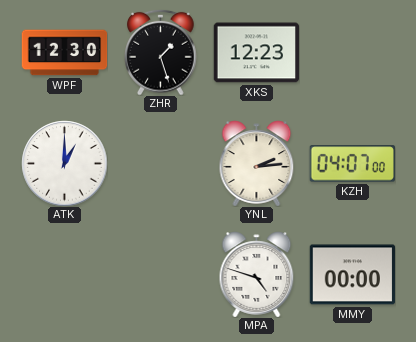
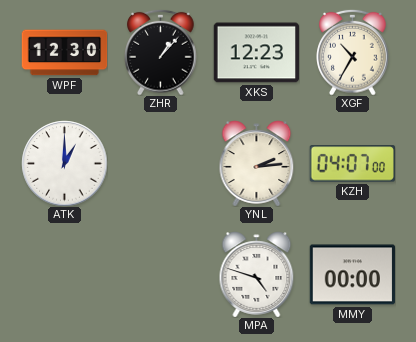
ZHR: 1:27 -> 1:07
XGF: none -> 10:35
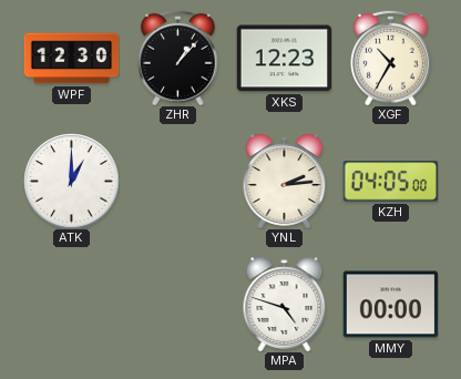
KZH: 04:07 -> 04:05
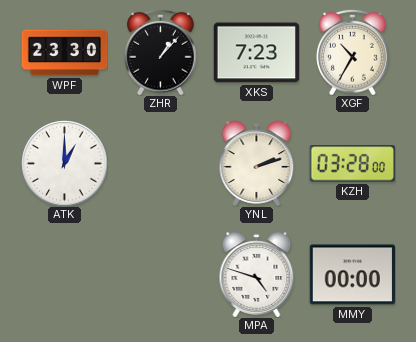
WPF: 12:30 -> 23:30
XKS: 12:23 -> 7:23
YNL: 2:14 -> 2:12
KZH: 04:05 -> 03:28
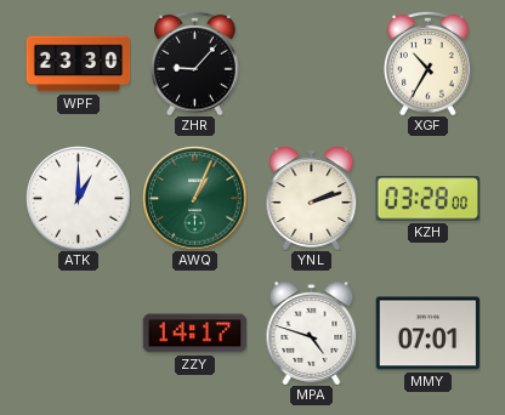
ZHR: 1:07 -> 9:07
XKS: 7:23 -> none
AWQ: none -> 1:04
ZZY: none -> 14:17
MMY: 00:00 -> 07:01
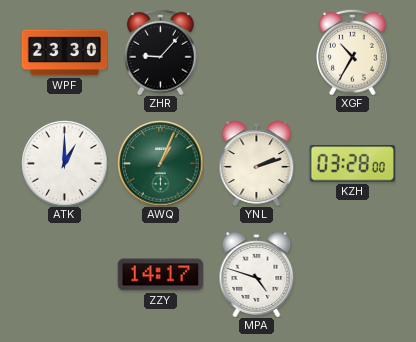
MMY: 07:01 -> none
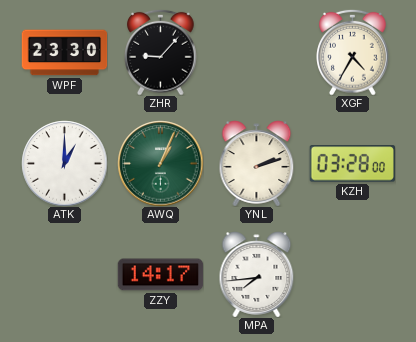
XGF: 10:35 -> 4:35
MPA: 4:48 -> 7:44
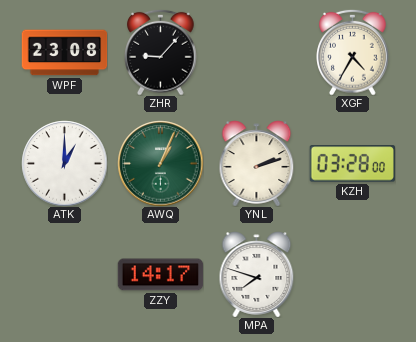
WPF: 23:30 -> 23:08
MPA: 7:44 -> 7:48
